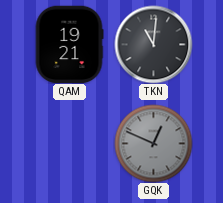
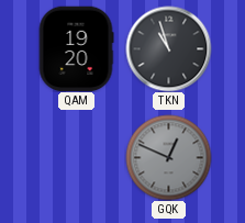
QAM: 19:21 -> 19:20
TKN: 11:01 -> 10:57
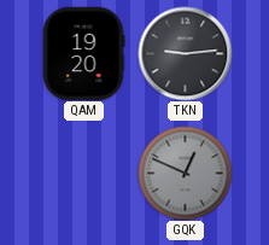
TKN: 10:57 -> 9:14
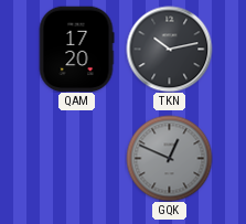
QAM: 19:20 -> 17:20
TKN: 9:14 -> 10:13
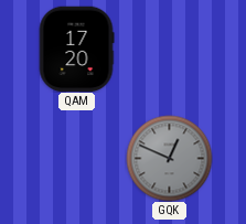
TKN: 10:13 -> none
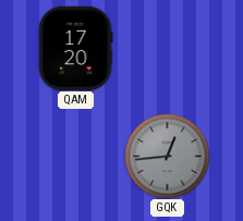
GQK: 12:49 -> 12:44
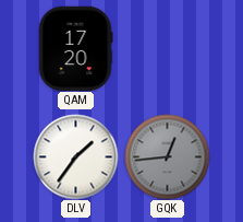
DLV: none -> 1:36
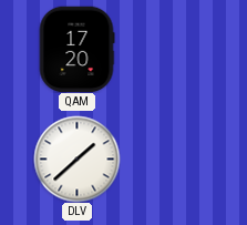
DLV: 1:36 -> 1:38
GQK: 12:44 -> none
